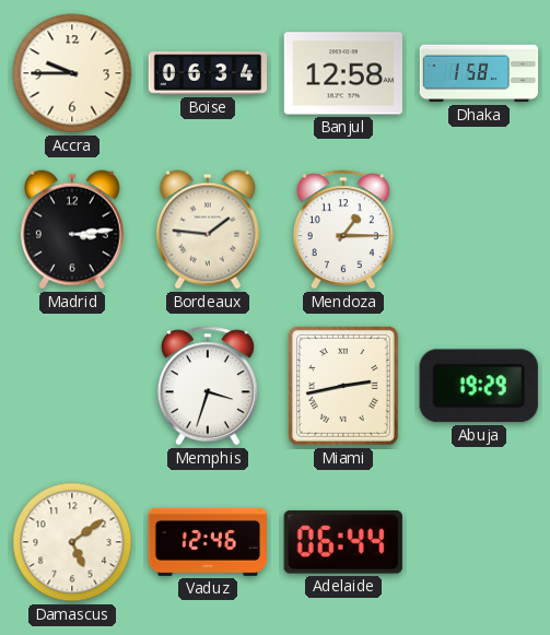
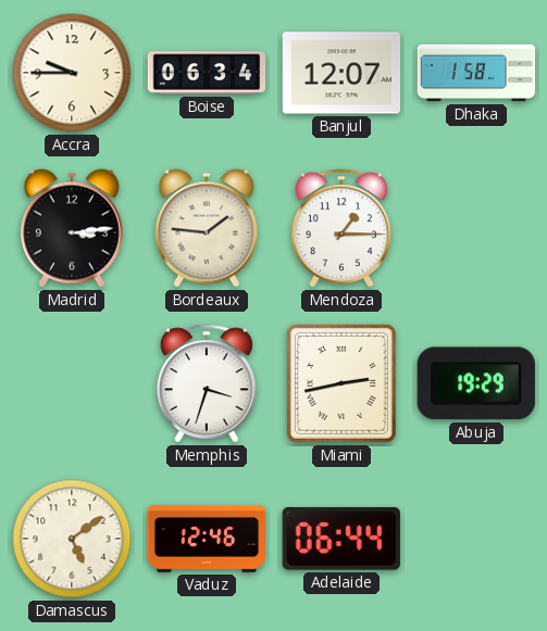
Banjul: 12:58 -> 12:07
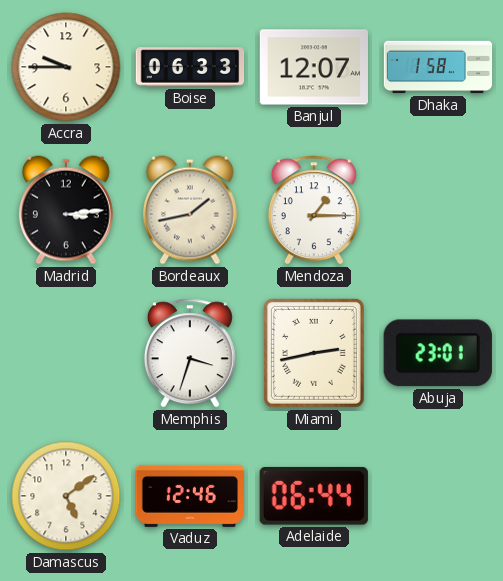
Boise: 06:34 -> 06:33
Bordeaux: 1:46 -> 1:43
Abuja: 19:29 -> 23:01
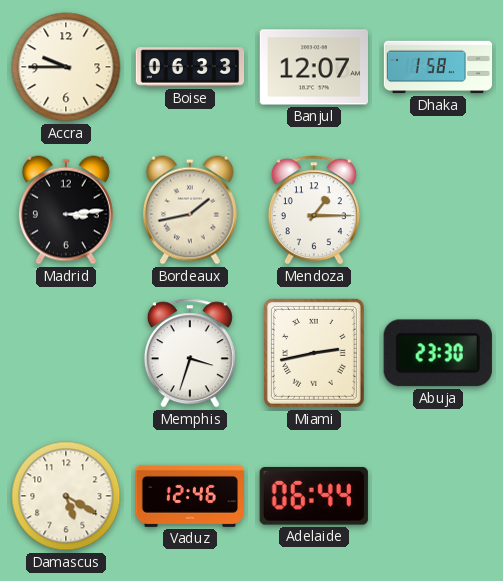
Abuja: 23:01 -> 23:30
Damascus: 5:09 -> 5:20
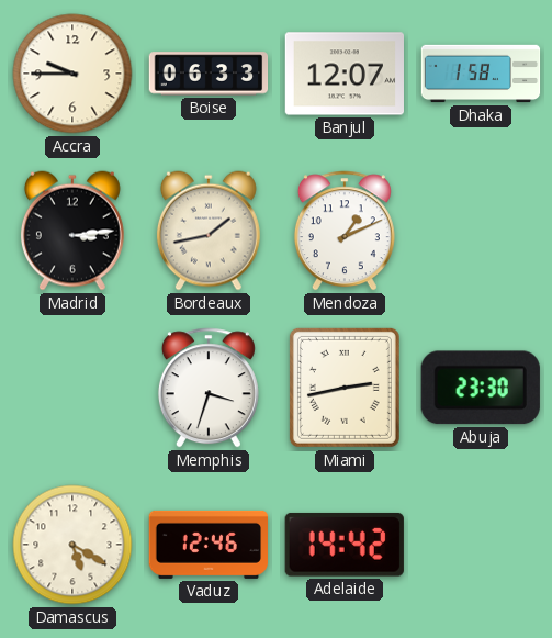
Mendoza: 1:15 -> 1:11
Adelaide: 06:44 -> 14:42
